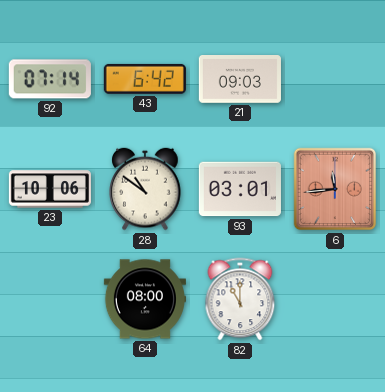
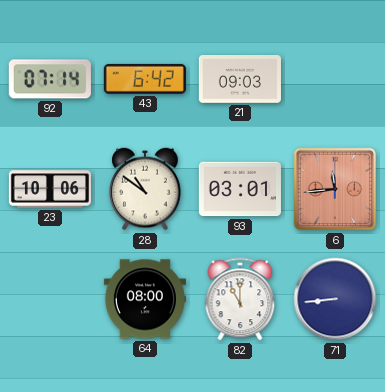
71: none -> 8:44
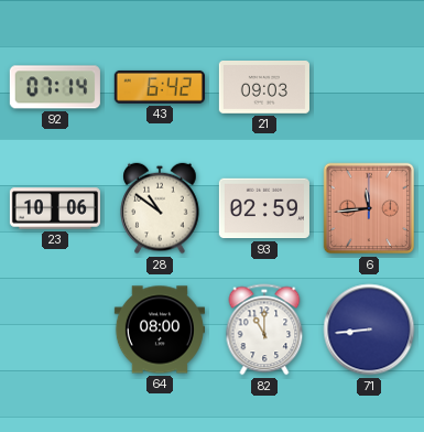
93: 03:01 -> 02:59
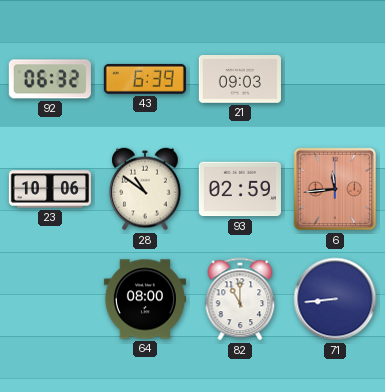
92: 07:14 -> 06:32
43: 6:42 -> 6:39
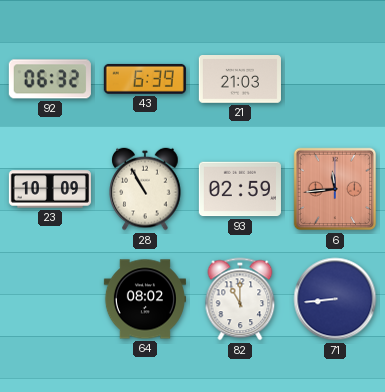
21: 09:03 -> 21:03
23: 10:06 -> 10:09
28: 10:51 -> 10:55
64: 08:00 -> 08:02
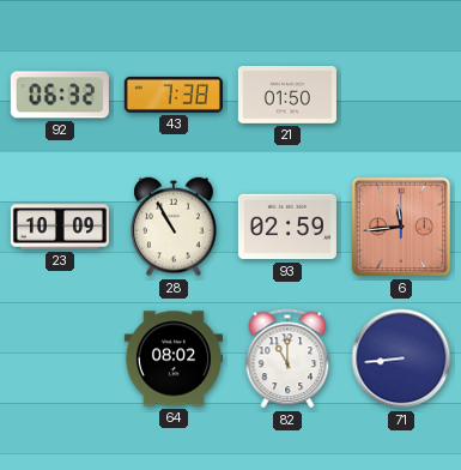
43: 6:39 -> 7:38
21: 21:03 -> 01:50
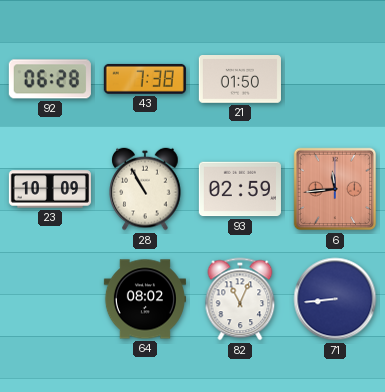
92: 06:32 -> 06:28
82: 11:00 -> 11:04
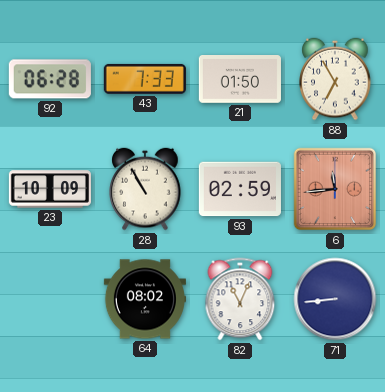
43: 7:38 -> 7:33
88: none -> 6:55
